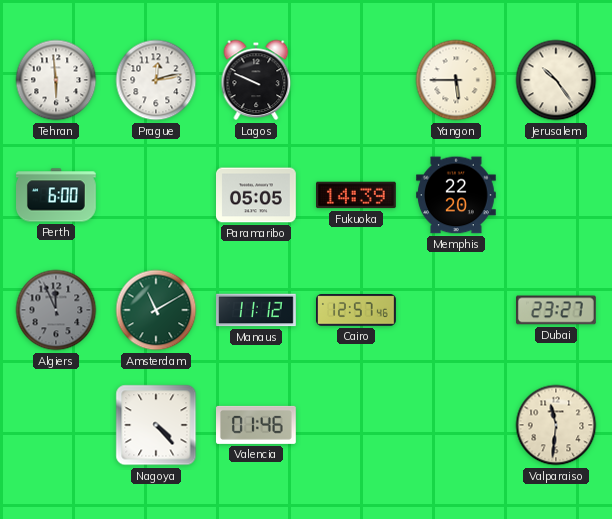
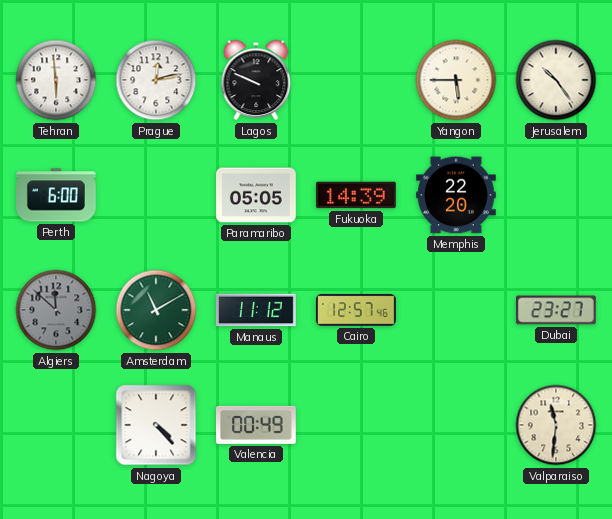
Algiers: 11:56 -> 11:52
Valencia: 01:46 -> 00:49
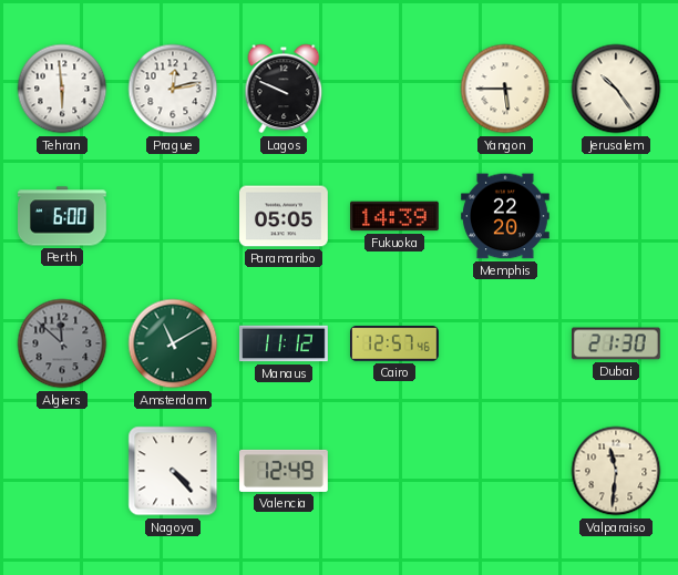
Dubai: 23:27 -> 21:30
Valencia: 00:49 -> 12:49
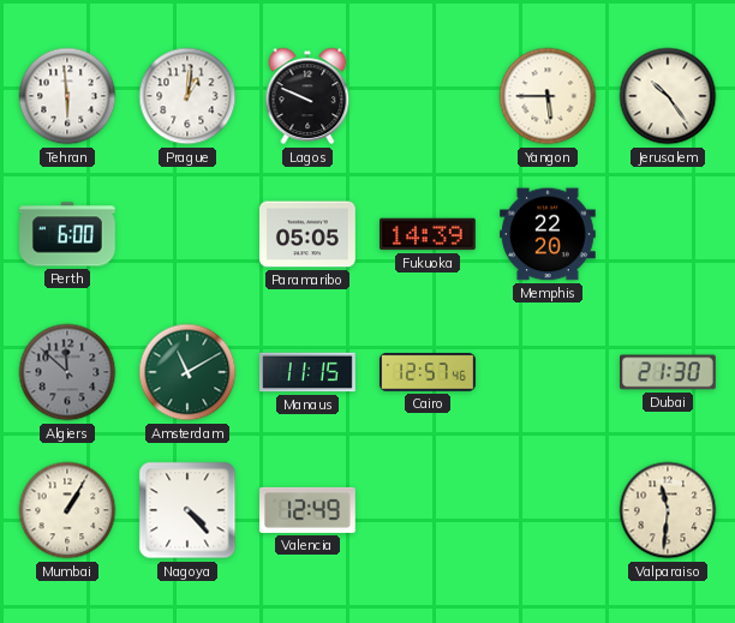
Prague: 12:13 -> 1:01
Manaus: 11:12 -> 11:15
Mumbai: none -> 1:05
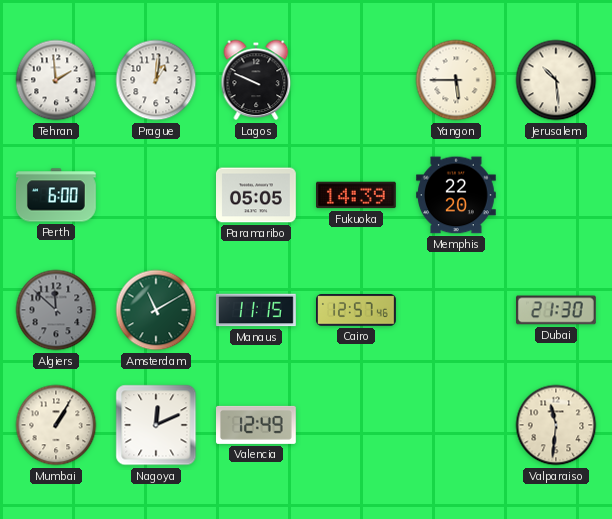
Tehran: 5:59 -> 1:59
Jerusalem: 10:24 -> 10:29
Nagoya: 4:23 -> 12:11
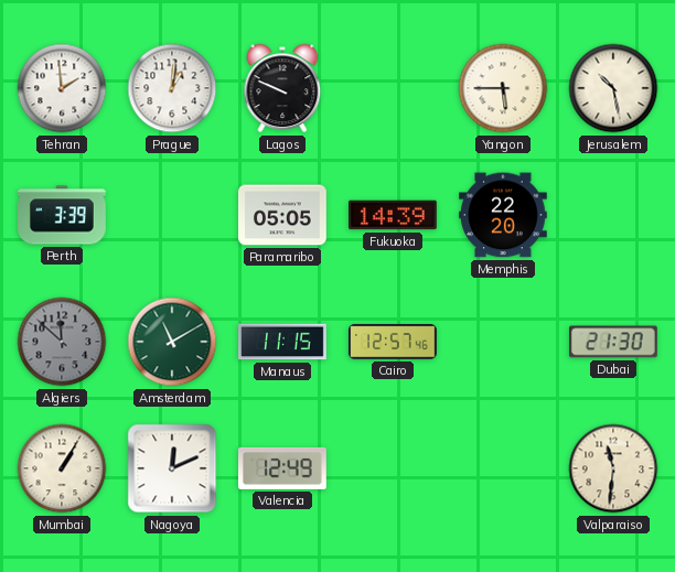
Jerusalem: 10:29 -> 10:28
Perth: 6:00 -> 3:39
